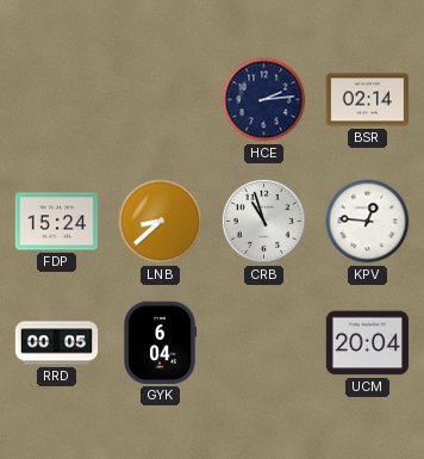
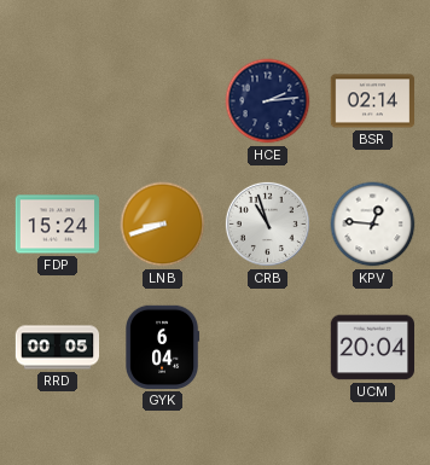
LNB: 8:38 -> 8:42
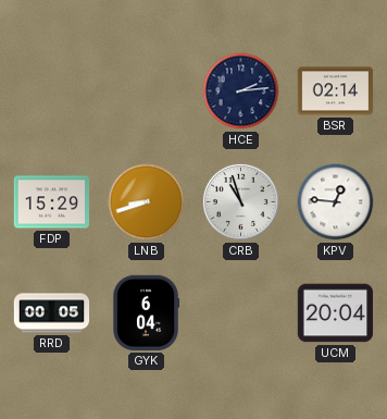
FDP: 15:24 -> 15:29
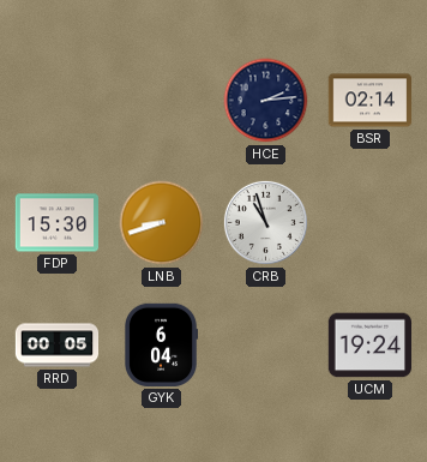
FDP: 15:29 -> 15:30
KPV: 12:46 -> none
UCM: 20:04 -> 19:24
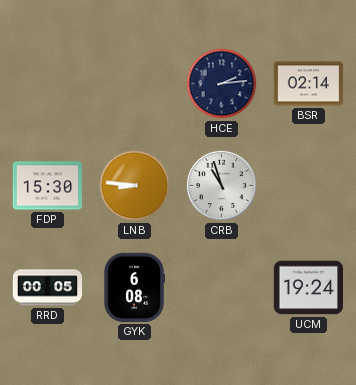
LNB: 8:42 -> 8:46
GYK: 6:04 -> 6:08
